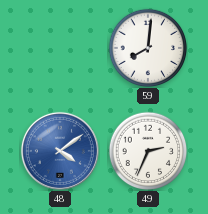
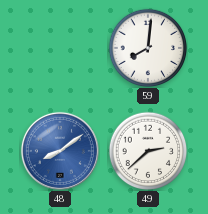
48: 4:09 -> 8:09
49: 2:34 -> 2:38
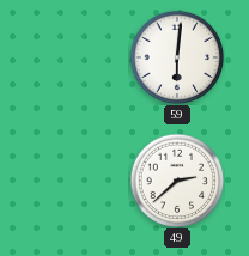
59: 8:01 -> 6:01
48: 8:09 -> none
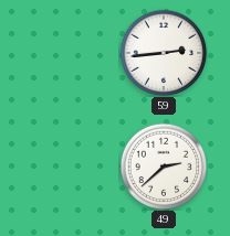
59: 6:01 -> 2:44
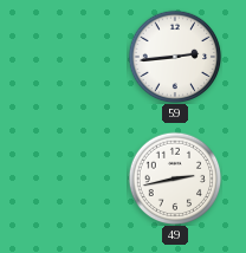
49: 2:38 -> 2:43
